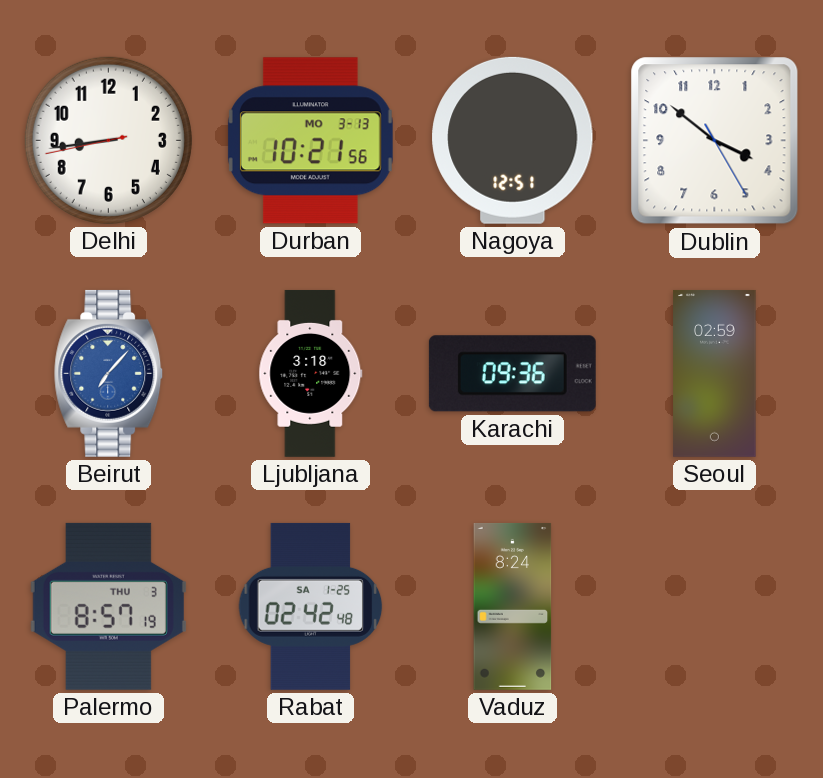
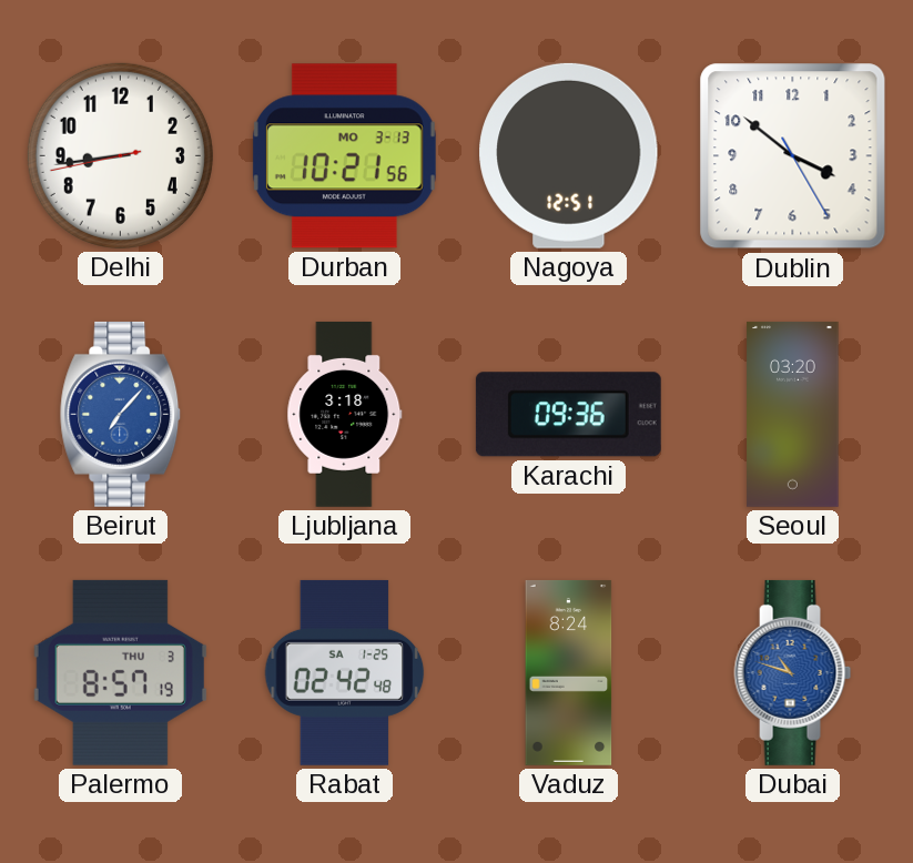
Seoul: 02:59 -> 03:20
Dubai: none -> 10:48
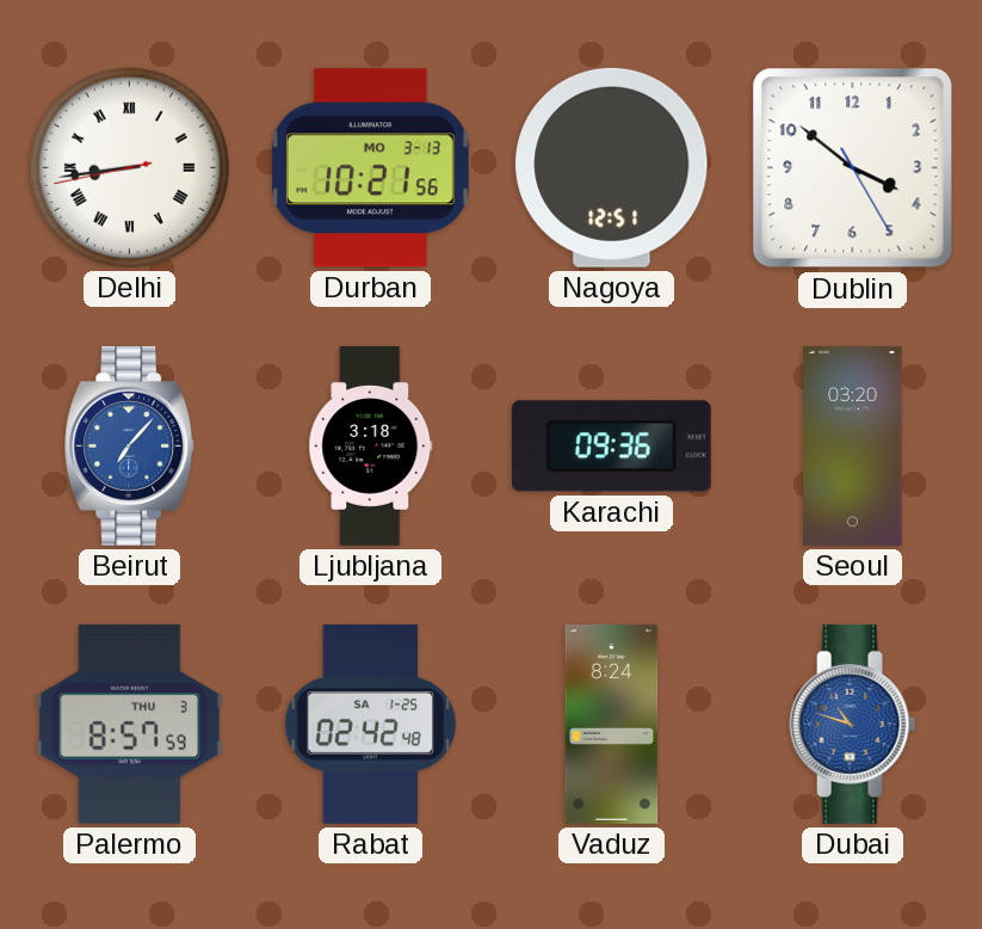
Delhi numerals: Arabic -> Roman
Palermo: 8:57:19 -> 8:57:59
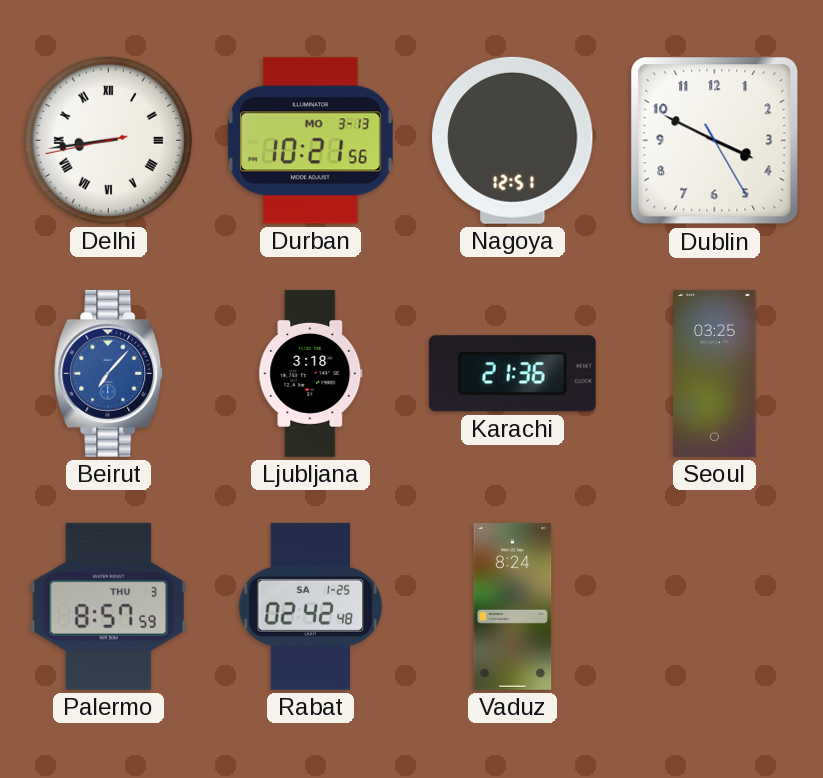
Dublin: 3:51 -> 3:49
Karachi: 09:36 -> 21:36
Seoul: 03:20 -> 03:25
Dubai: 10:48 -> none
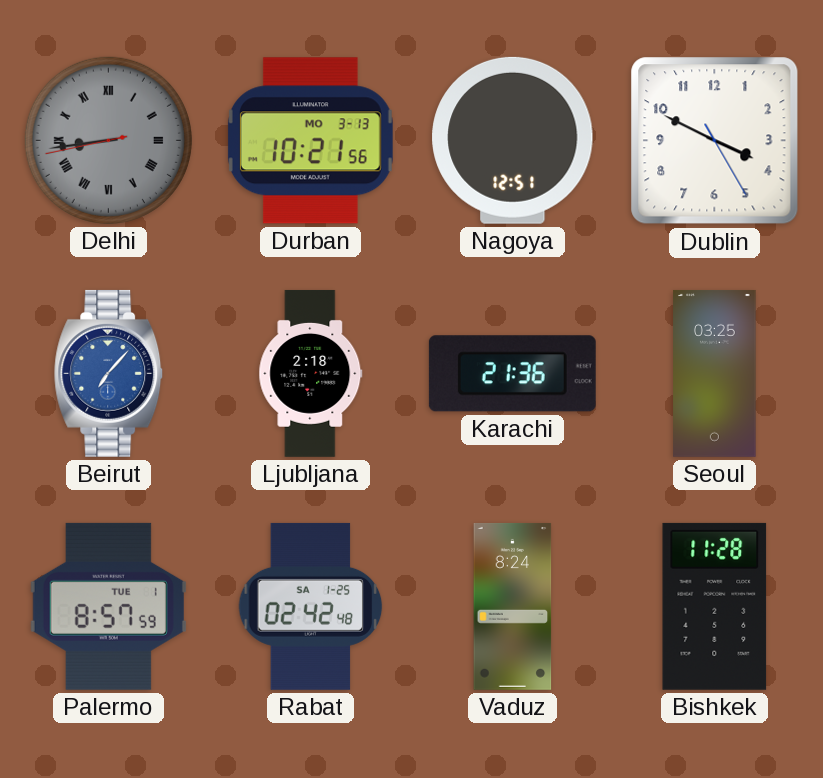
Delhi dial: white -> grey
Ljubljana: 3:18 -> 2:18
Palermo date: THU 3 -> TUE 1
Bishkek: none -> 11:28
